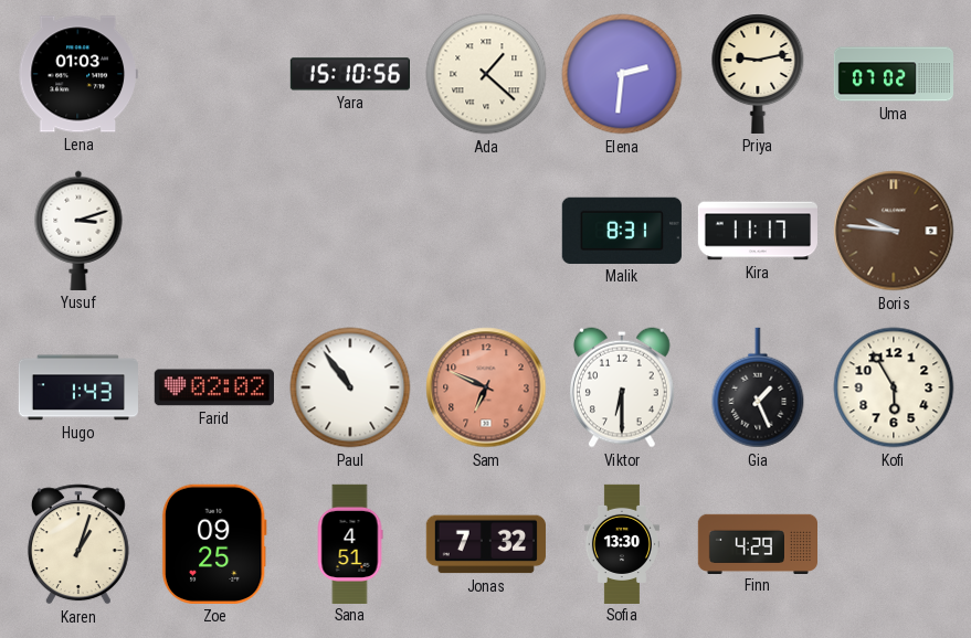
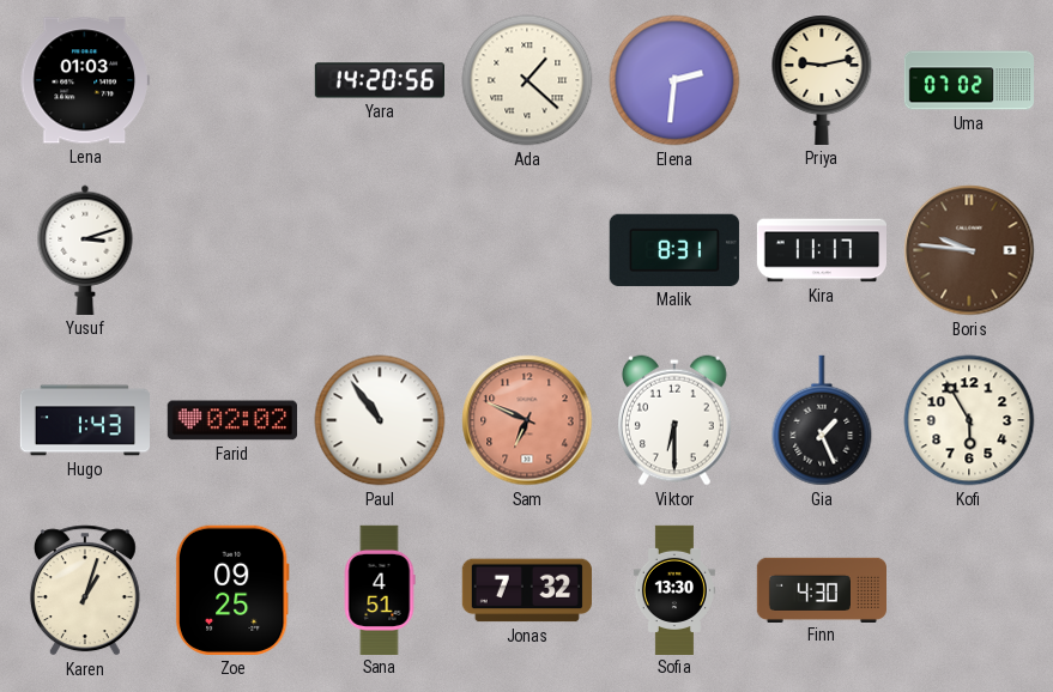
Yara: 15:10 -> 14:20
Finn: 4:29 -> 4:30
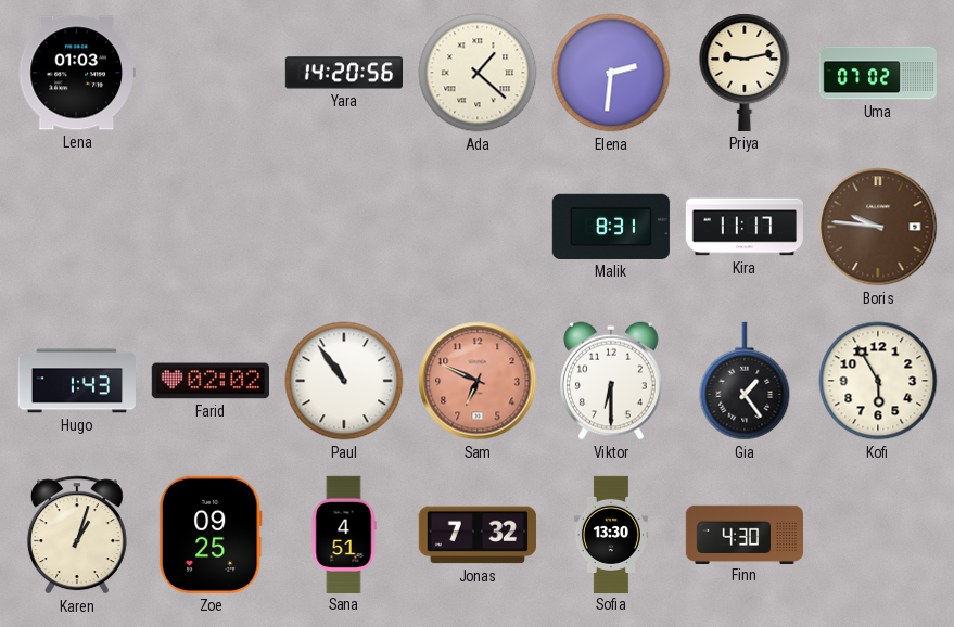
Yusuf: 3:12 -> none
Gia: 1:26 -> 1:24
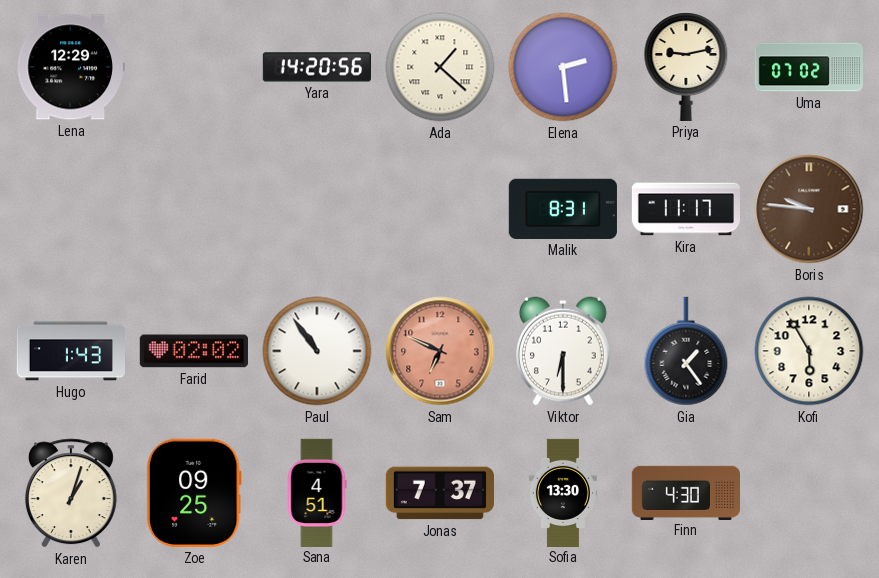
Lena: 01:03 -> 12:29
Elena: 2:31 -> 2:29
Jonas: 7:32 -> 7:37
